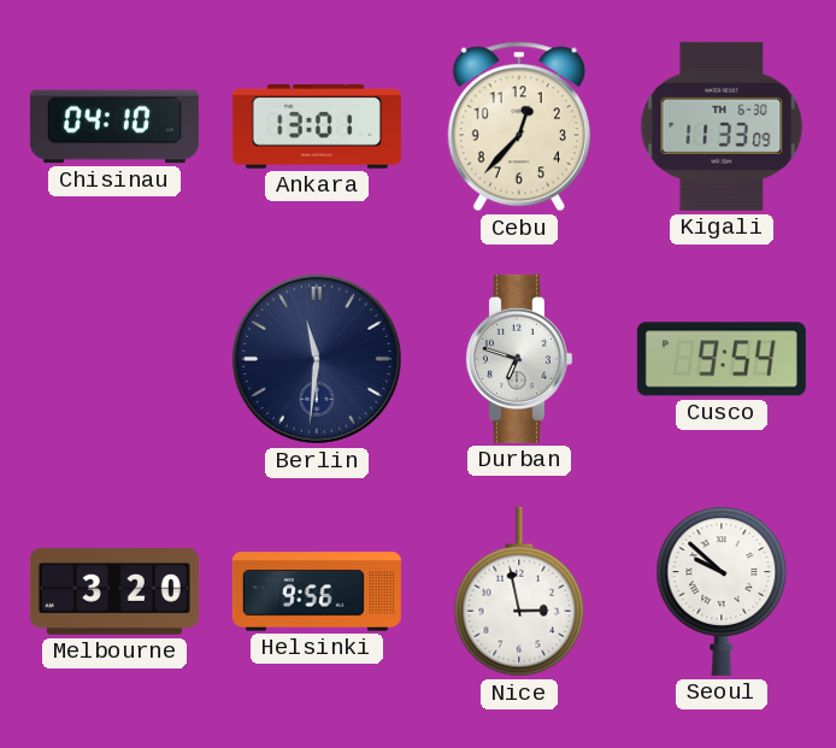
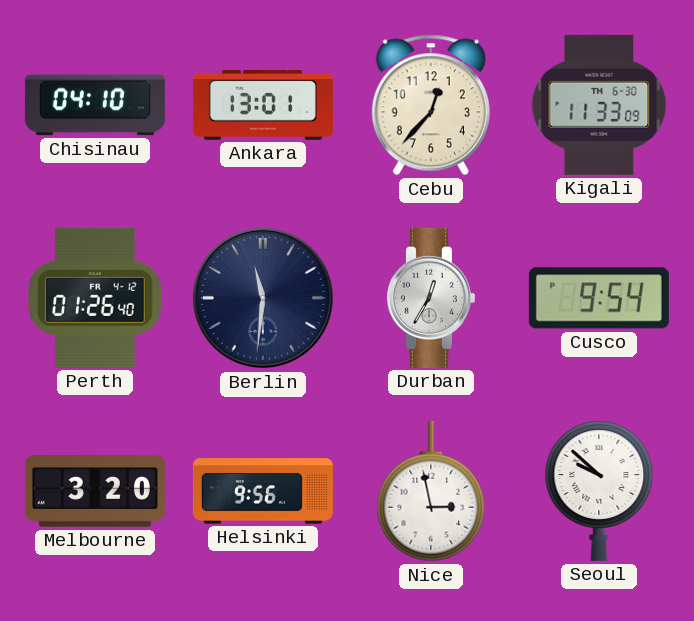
Perth: none -> 01:26
Durban: 6:48 -> 12:35
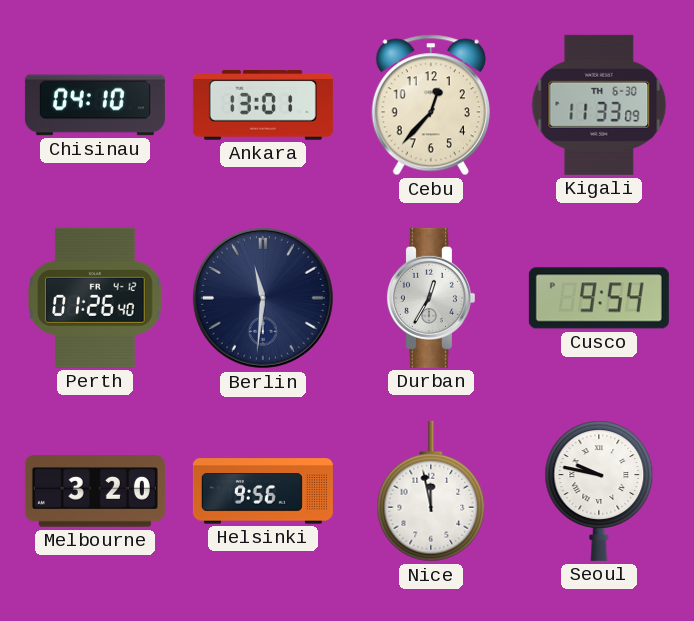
Nice: 2:58 -> 11:58
Seoul: 9:52 -> 9:47
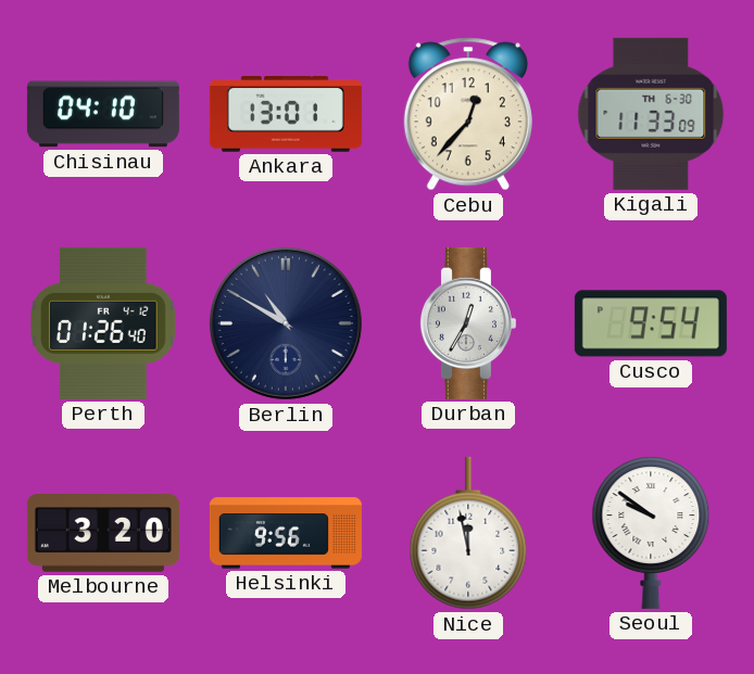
Berlin: 11:31 -> 10:50
Seoul: 9:47 -> 9:51
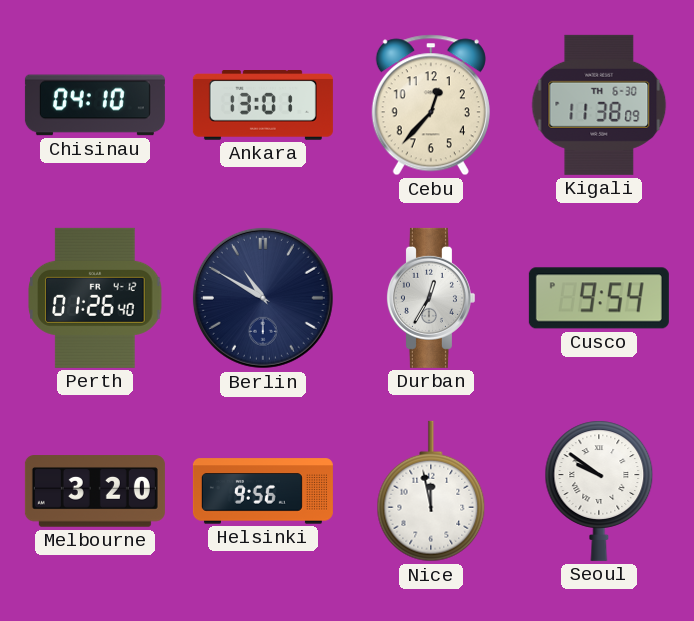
Kigali: 11:33 -> 11:38
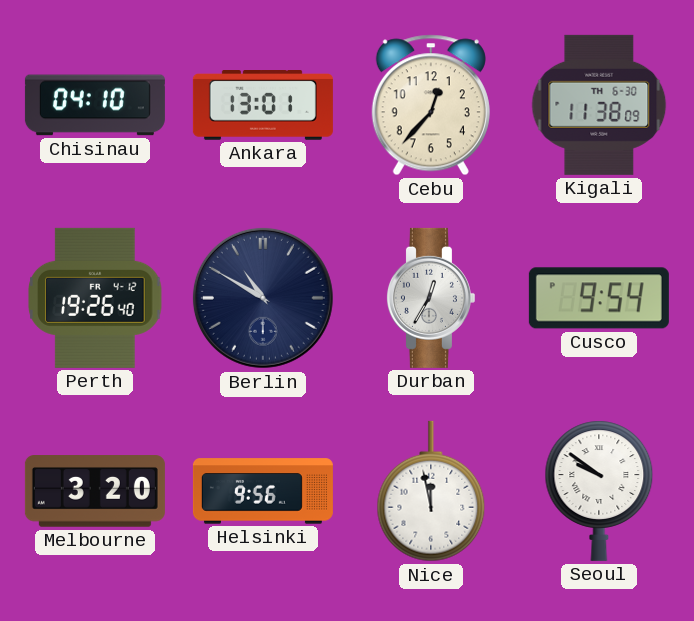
Perth: 01:26 -> 19:26
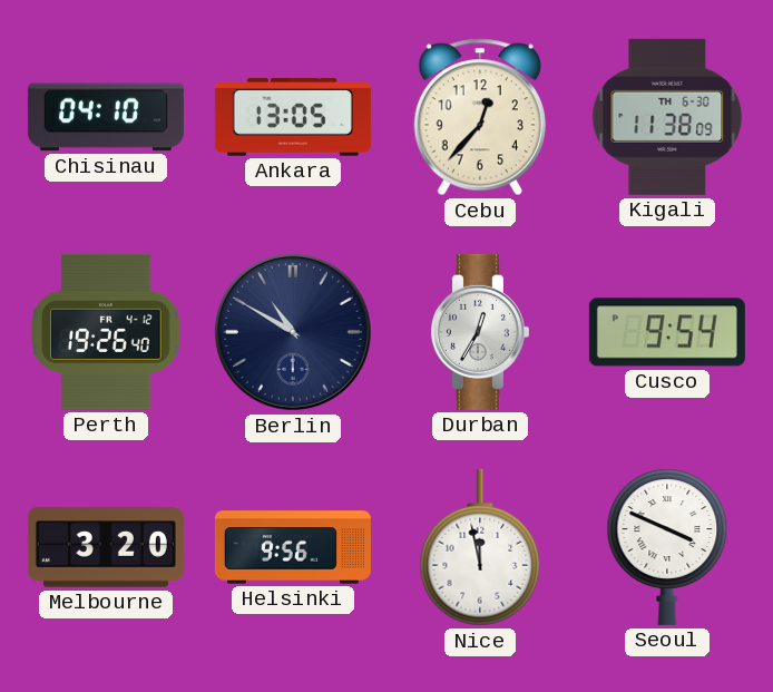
Ankara: 13:01 -> 13:05
Seoul: 9:51 -> 3:49
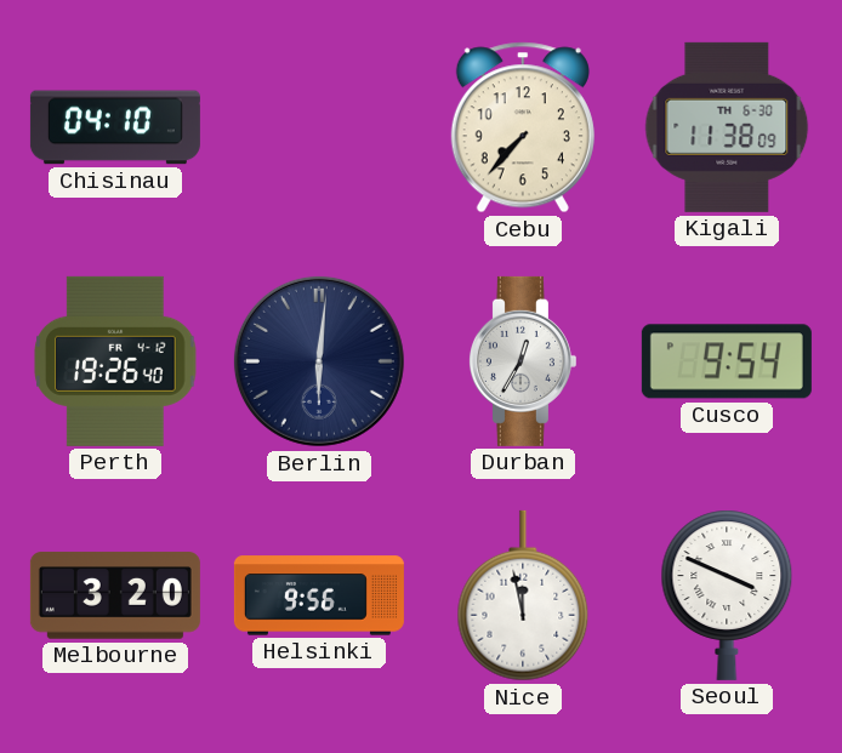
Ankara: 13:05 -> none
Cebu: 12:37 -> 7:37
Berlin: 10:50 -> 6:01
